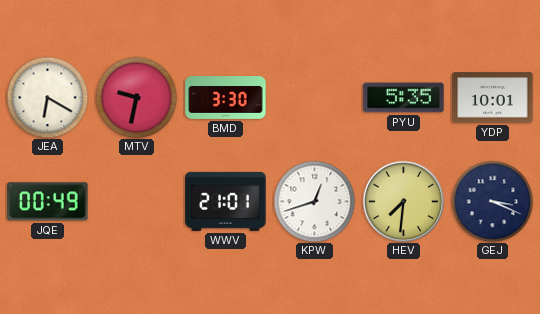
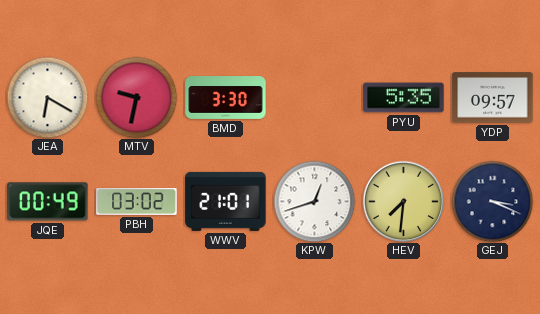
YDP: 10:01 -> 09:57
PBH: none -> 03:02
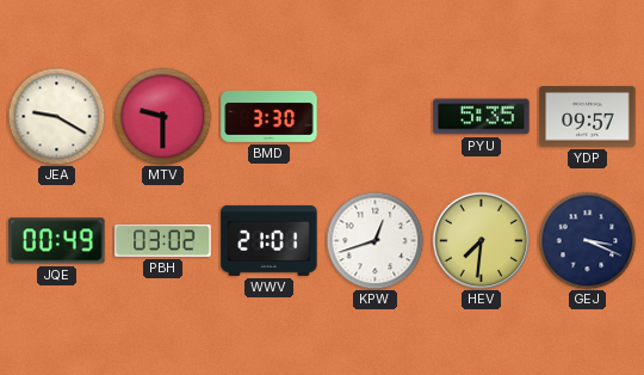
JEA: 6:20 -> 9:20
MTV: 9:32 -> 9:30
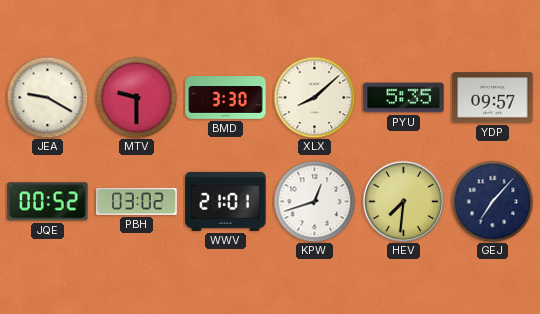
XLX: none -> 8:08
JQE: 00:49 -> 00:52
GEJ: 3:19 -> 7:07
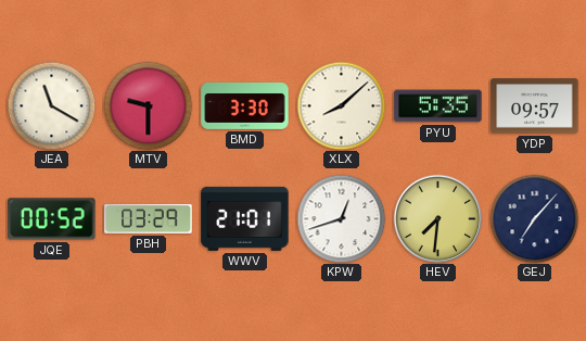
JEA: 9:20 -> 11:20
PBH: 03:02 -> 03:29
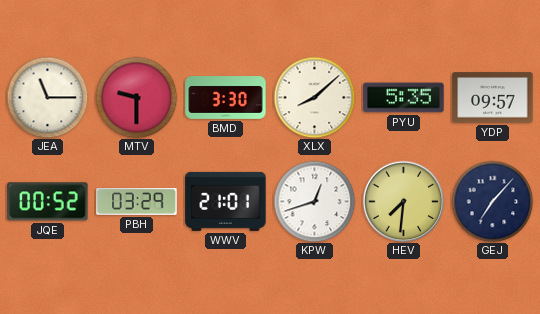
JEA: 11:20 -> 11:15
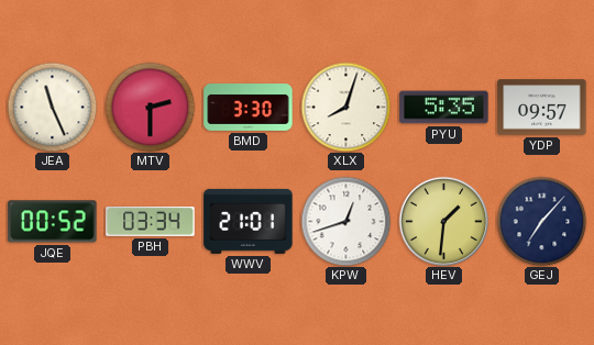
JEA: 11:15 -> 11:26
MTV: 9:30 -> 2:30
XLX: 8:08 -> 8:03
PBH: 03:29 -> 03:34
HEV: 7:31 -> 1:31
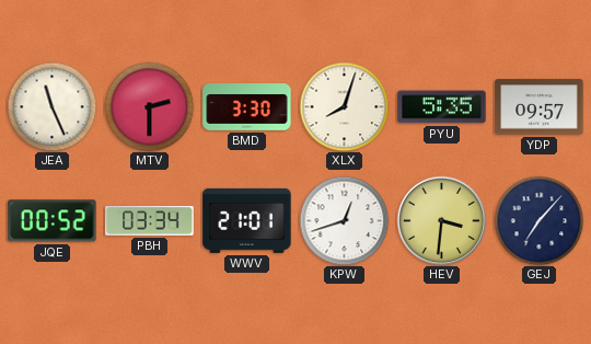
HEV: 1:31 -> 3:31
